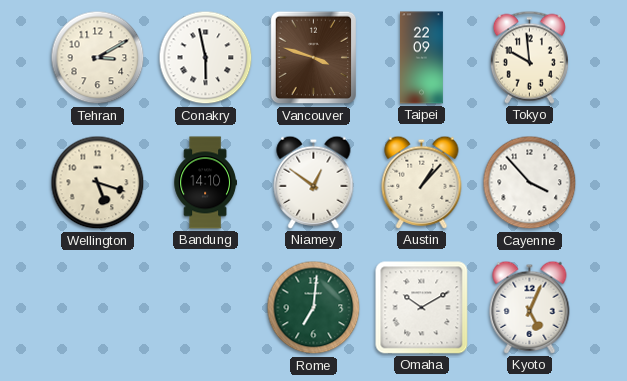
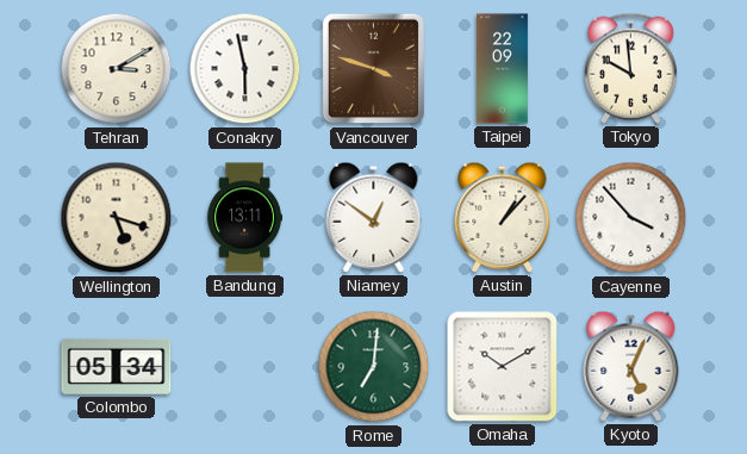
Bandung: 14:10 -> 13:11
Colombo: none -> 05:34
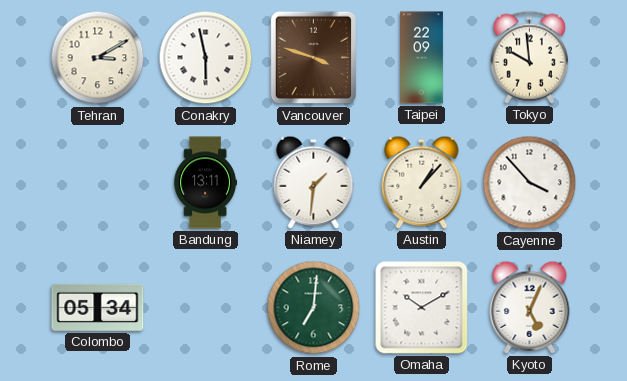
Wellington: 5:18 -> none
Niamey: 12:51 -> 1:31
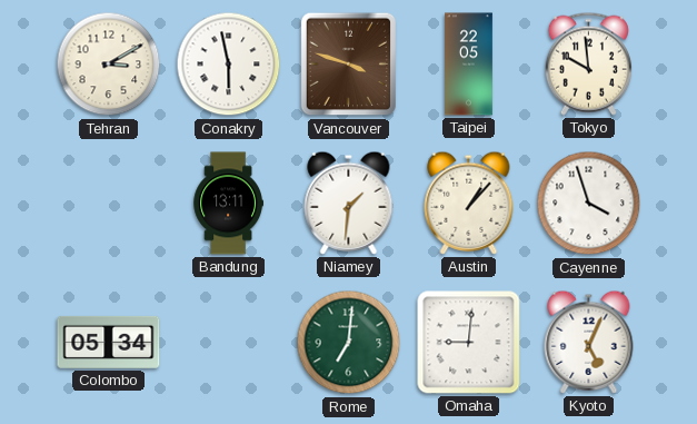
Taipei: 22:09 -> 22:05
Cayenne: 3:53 -> 3:57
Omaha: 10:10 -> 9:01
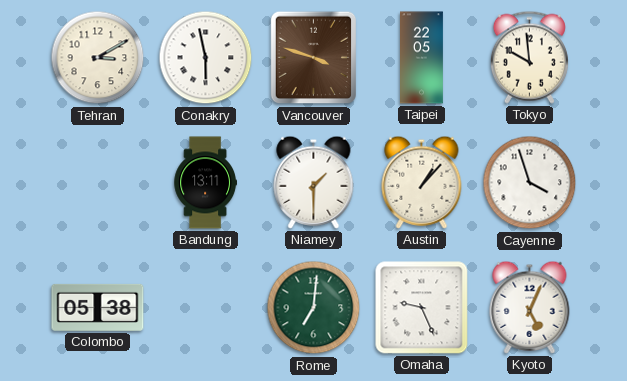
Niamey: 1:31 -> 1:30
Colombo: 05:34 -> 05:38
Omaha: 9:01 -> 9:26
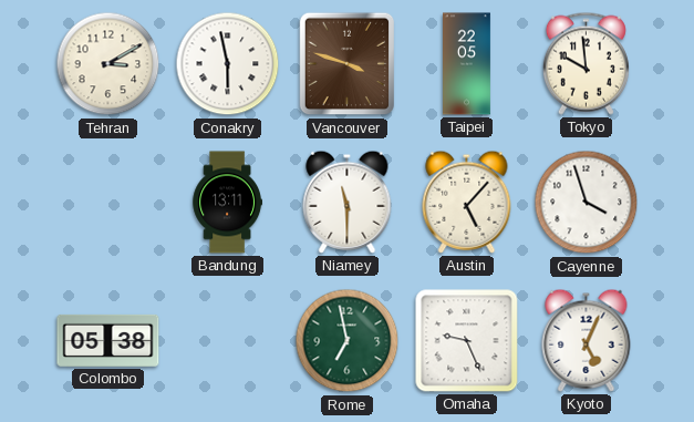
Niamey: 1:30 -> 11:30
Austin: 1:07 -> 5:07
Rome: 7:01 -> 6:58
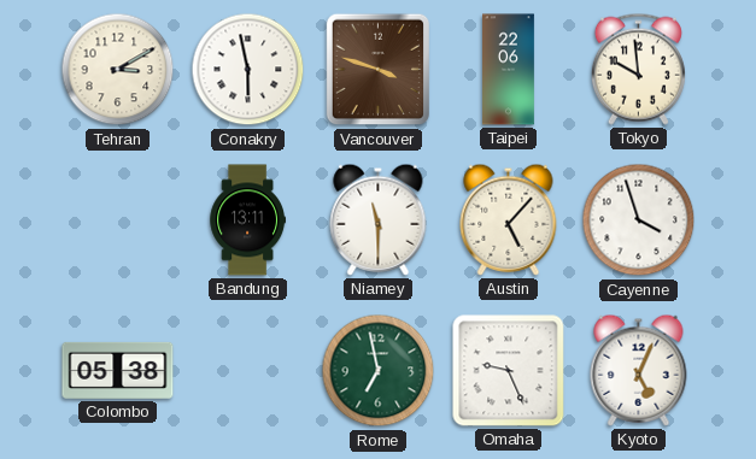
Taipei: 22:05 -> 22:06
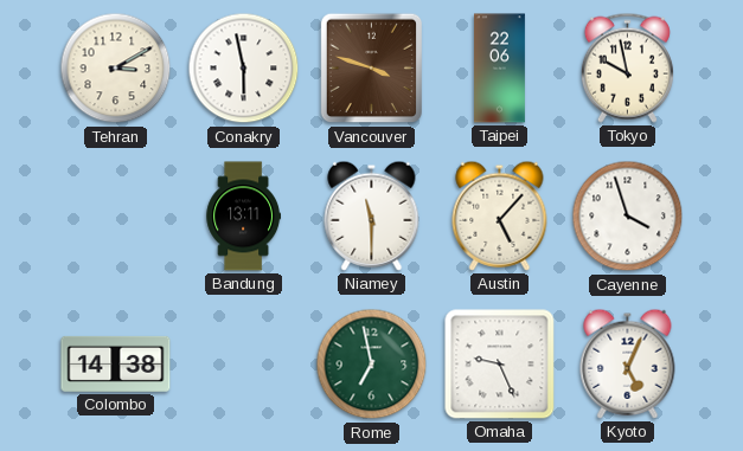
Tokyo: 9:59 -> 9:58
Colombo: 05:38 -> 14:38
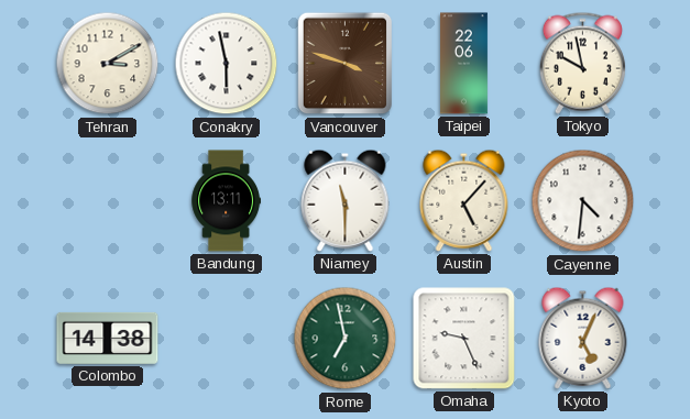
Cayenne: 3:57 -> 4:31
